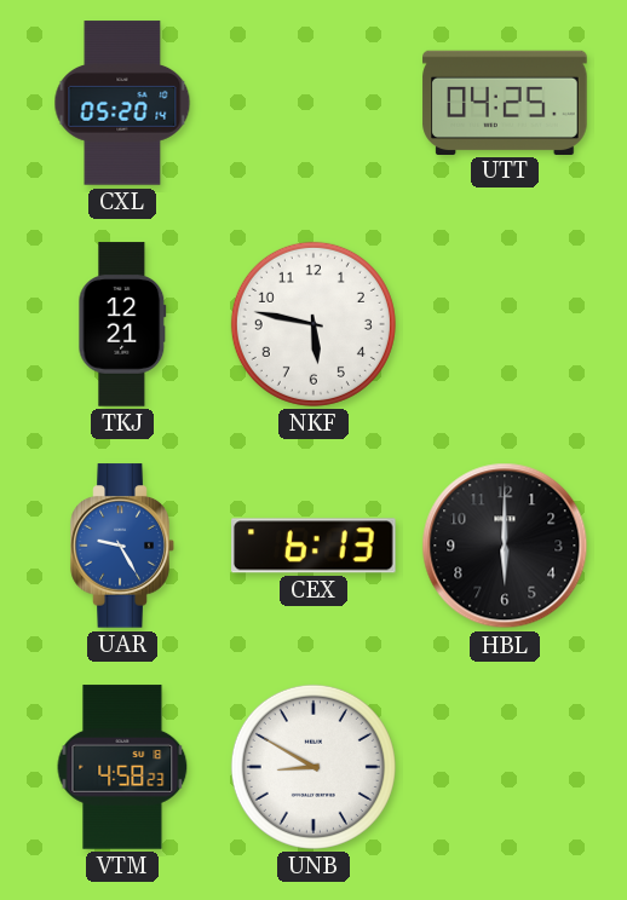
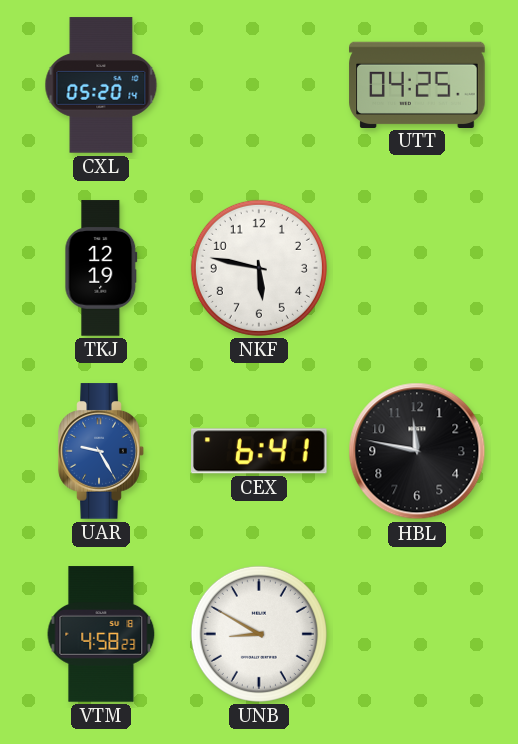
TKJ: 12:21 -> 12:19
CEX: 6:13 -> 6:41
HBL: 6:00 -> 11:47
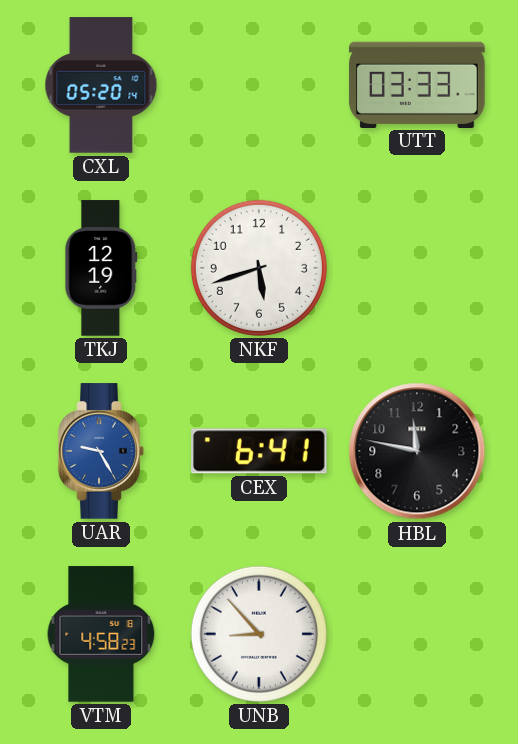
UTT: 04:25 -> 03:33
NKF: 5:47 -> 5:42
UNB: 8:50 -> 8:53
